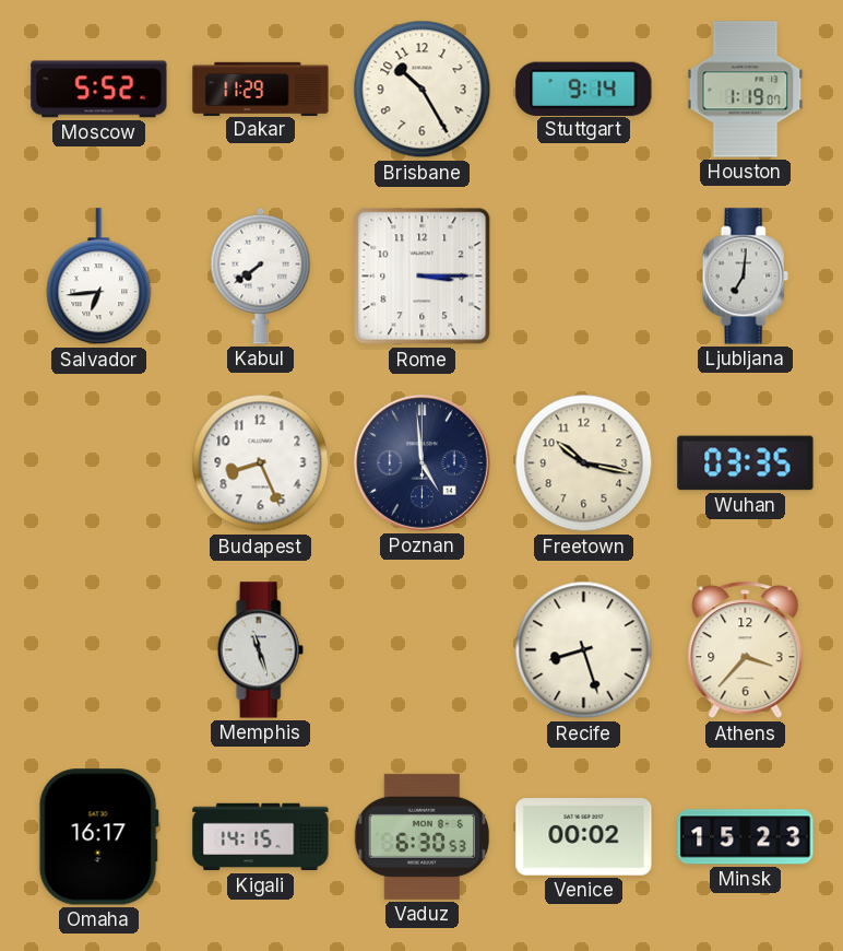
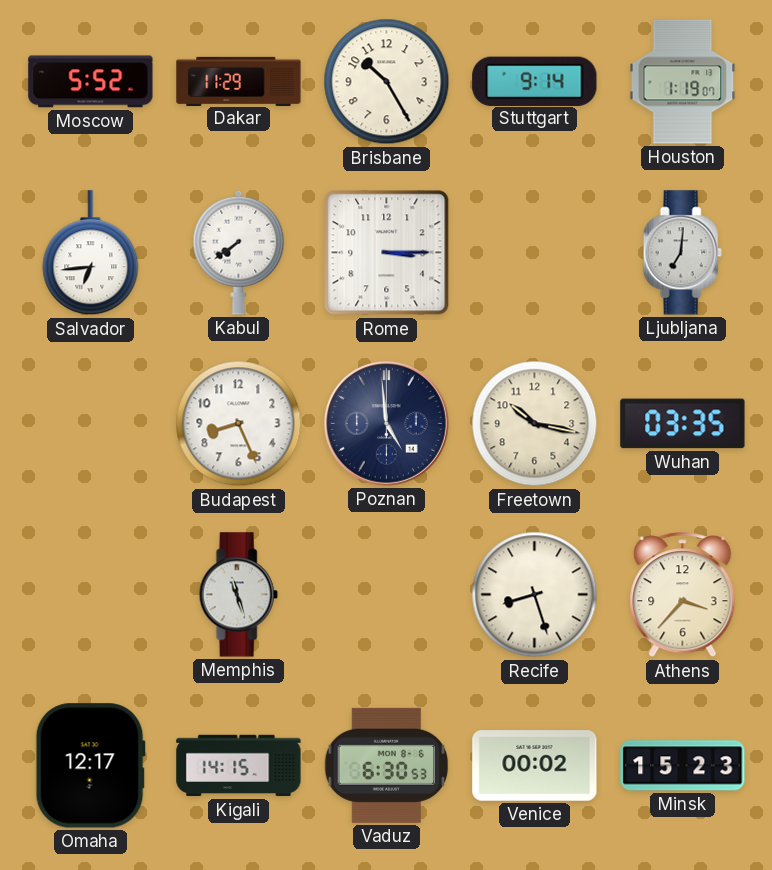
Omaha: 16:17 -> 12:17
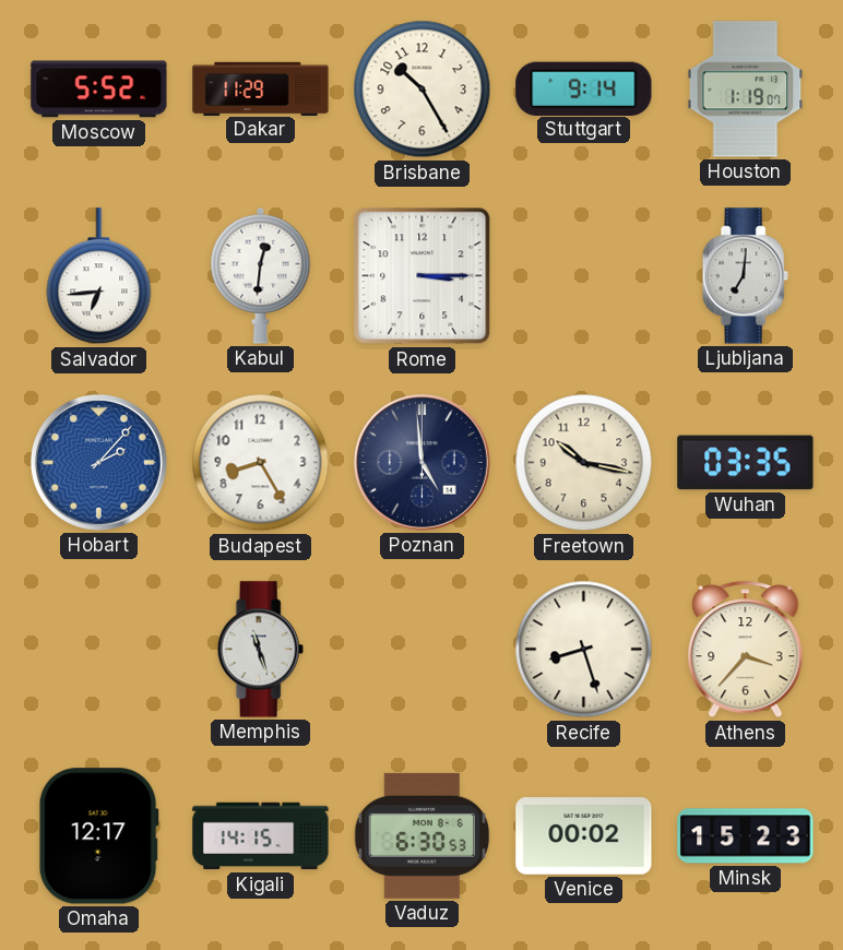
Kabul: 7:39 -> 12:31
Hobart: none -> 2:07
Budapest: 8:26 -> 8:25
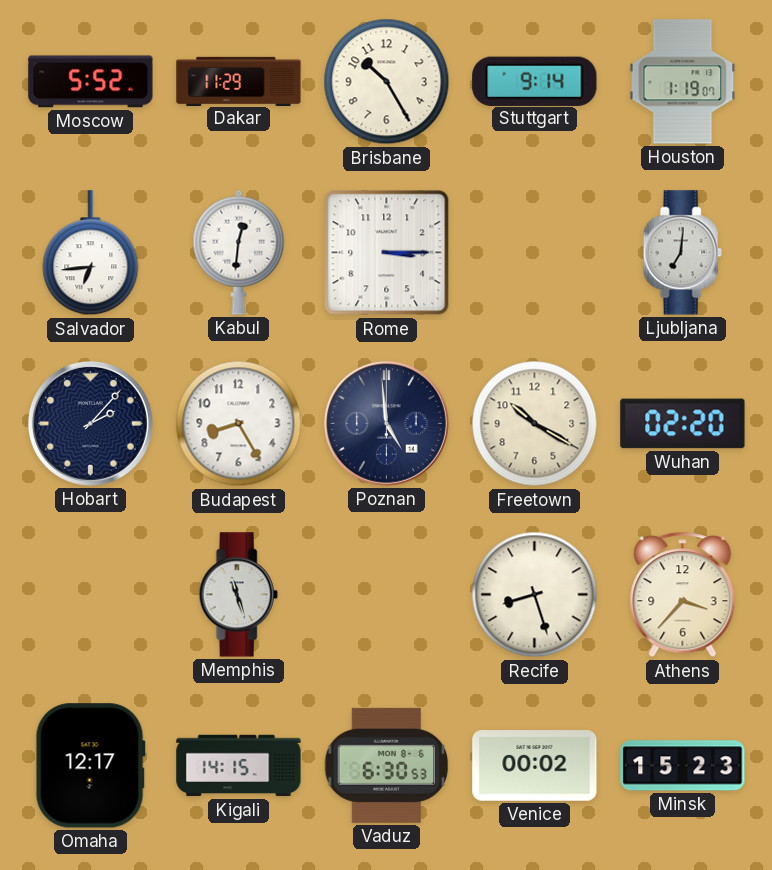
Hobart dial: blue -> navy
Freetown: 10:17 -> 10:20
Wuhan: 03:35 -> 02:20
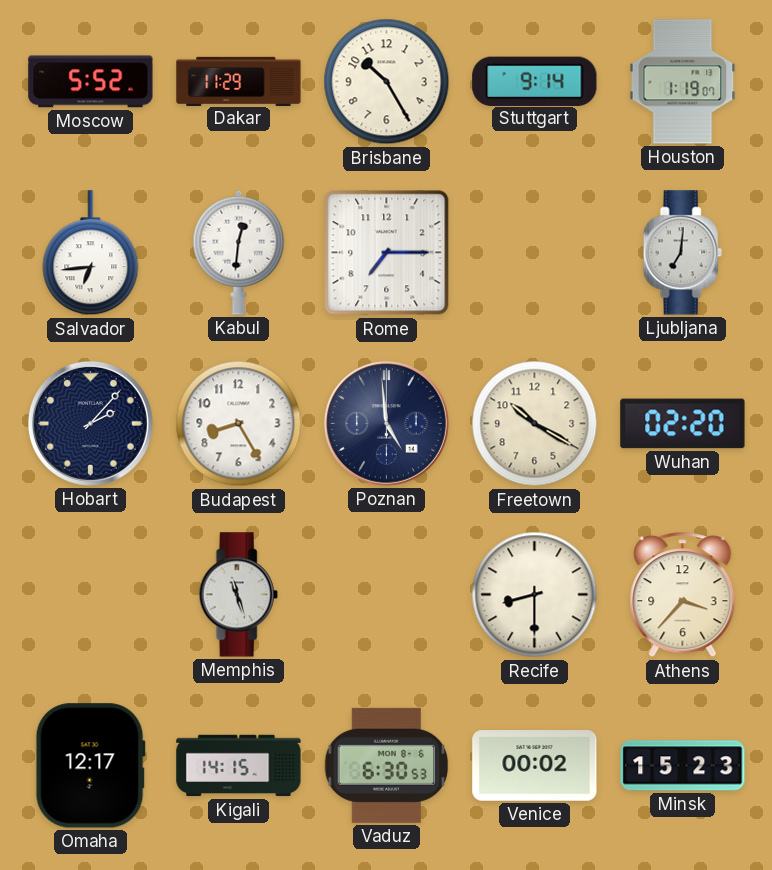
Rome: 3:15 -> 7:15
Recife: 8:27 -> 8:30
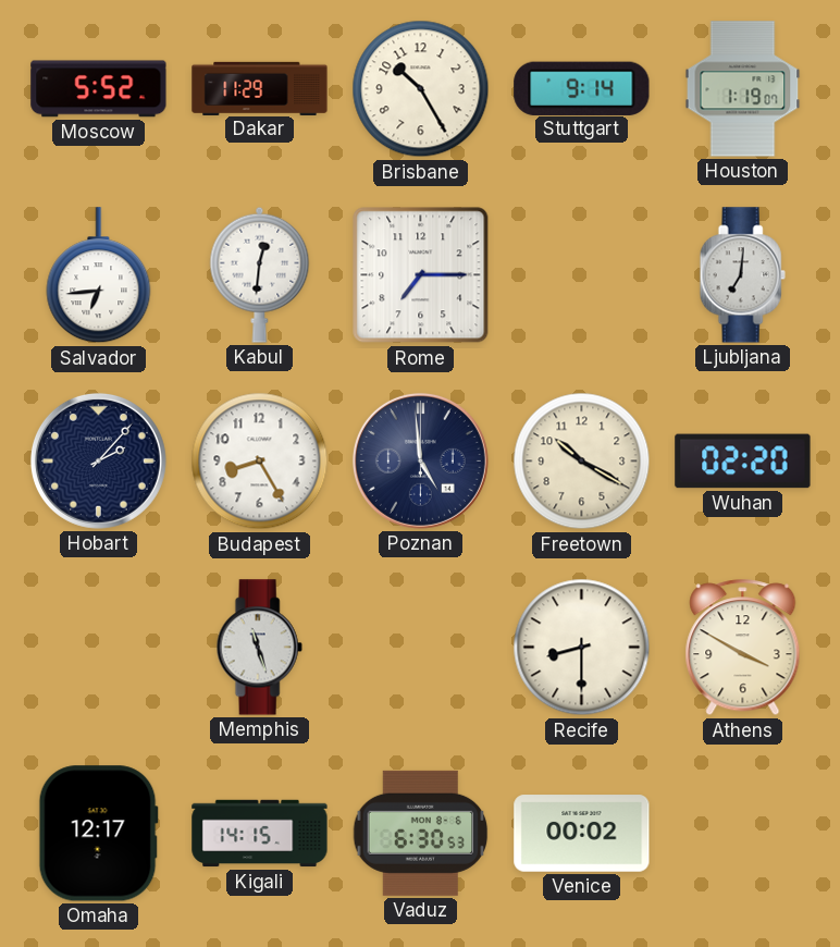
Athens: 3:37 -> 3:50
Minsk: 15:23 -> none
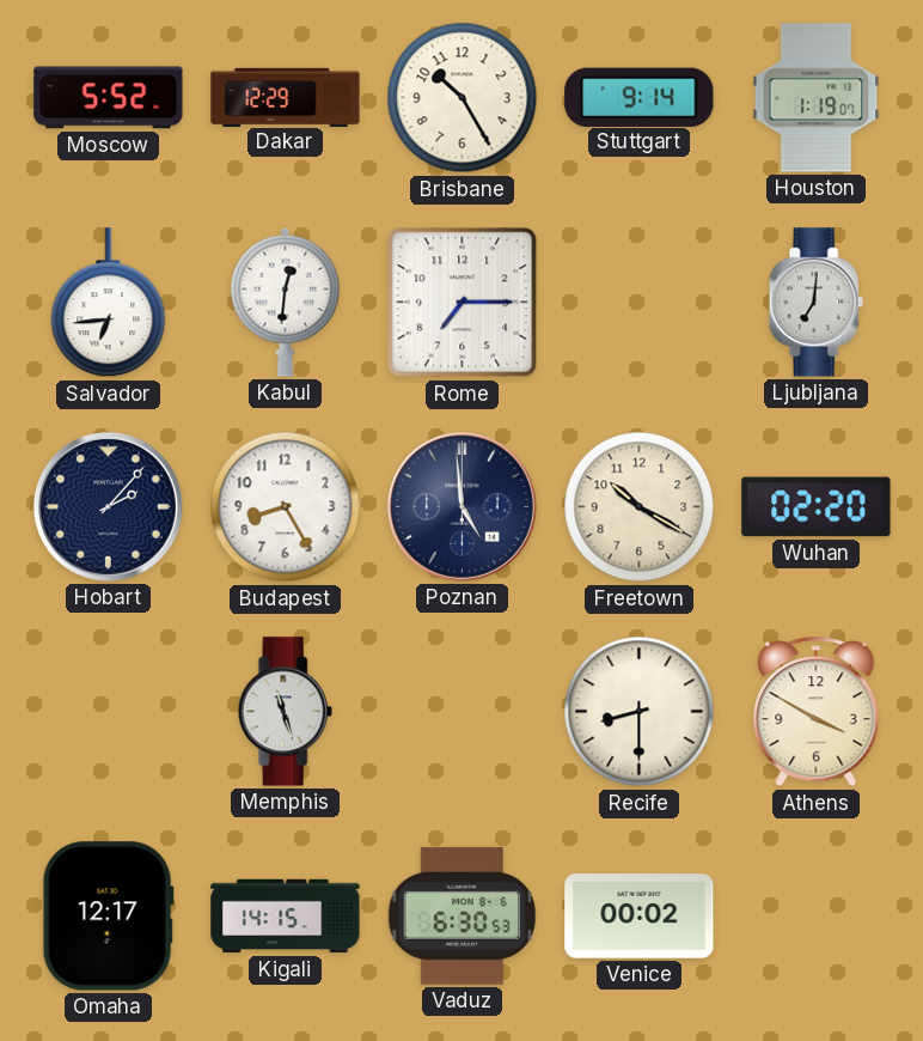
Dakar: 11:29 -> 12:29
